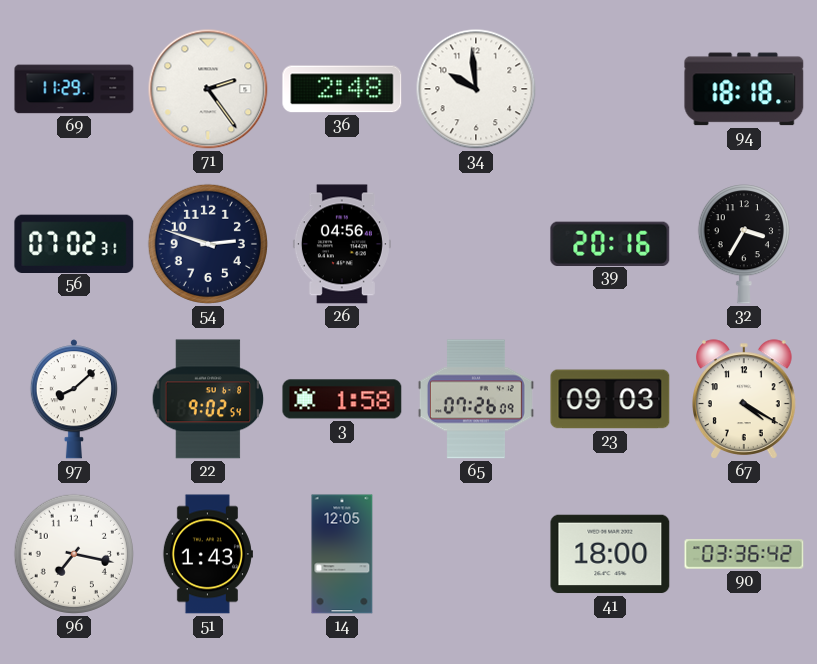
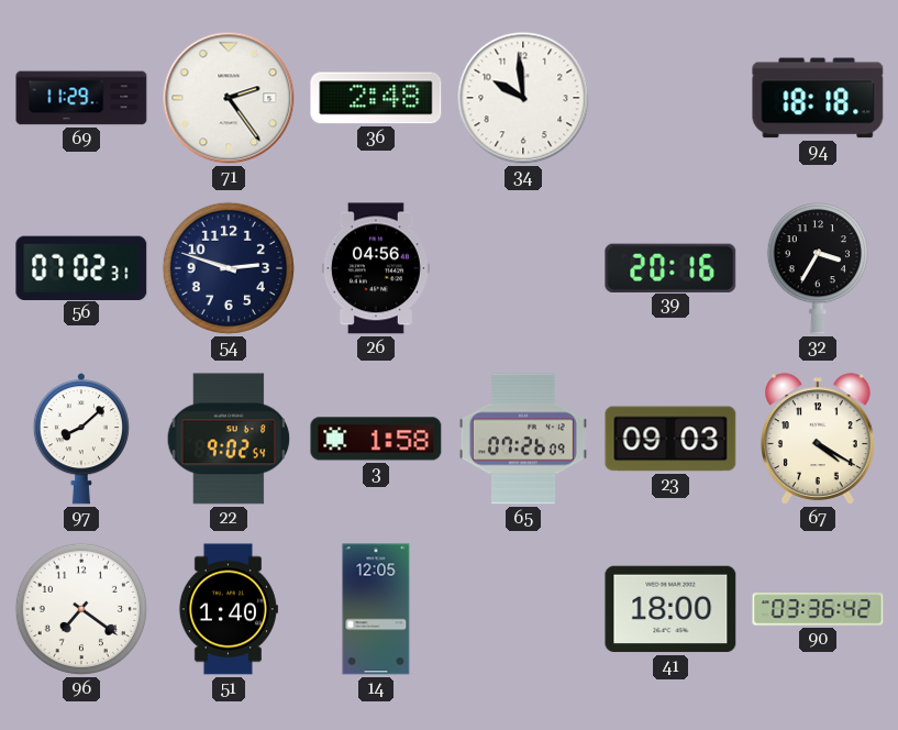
96: 7:17 -> 7:21
51: 1:43 -> 1:40
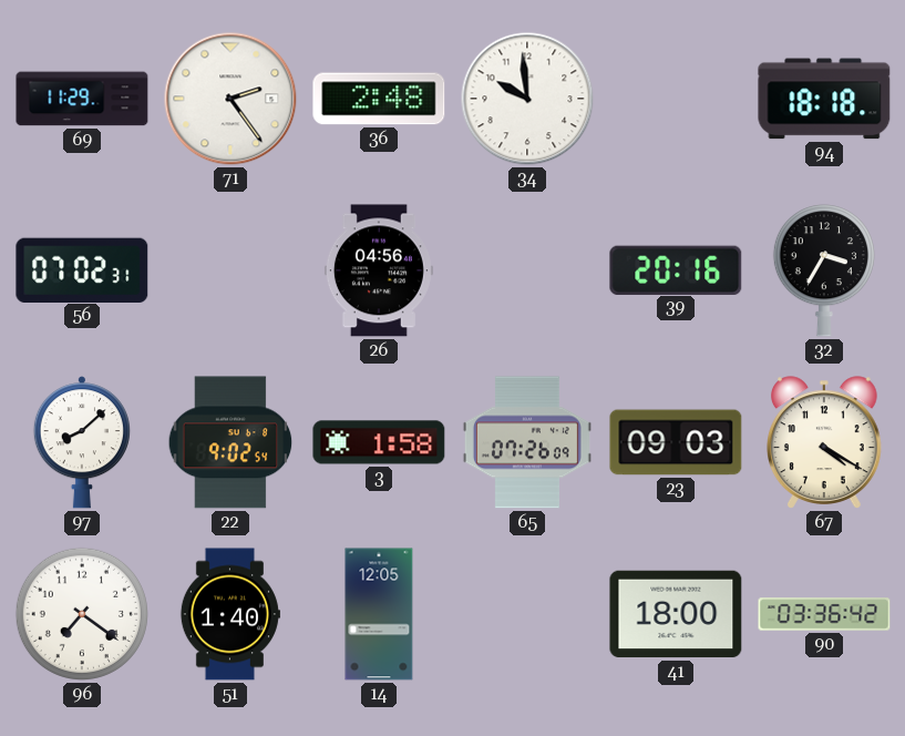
54: 2:48 -> none
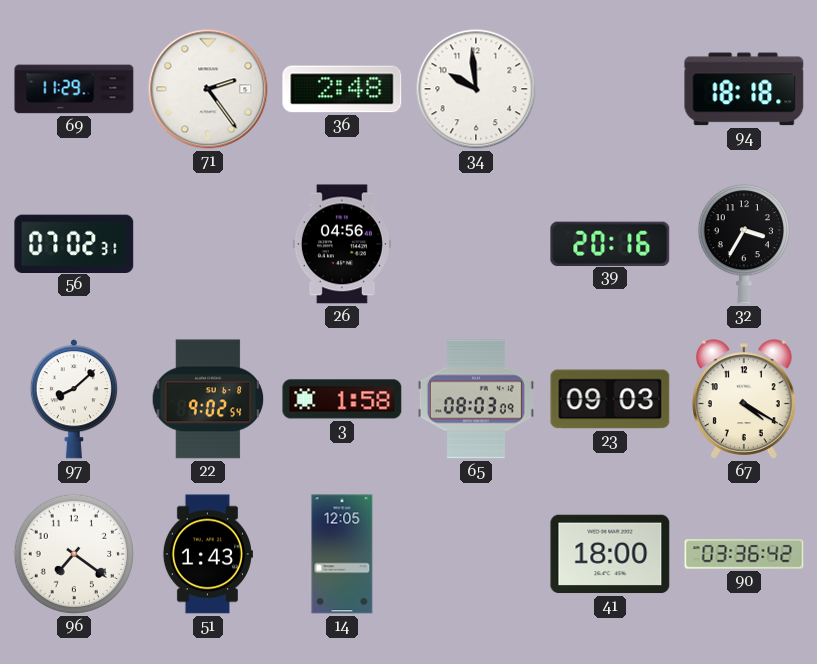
65: 07:26 -> 08:03
51: 1:40 -> 1:43
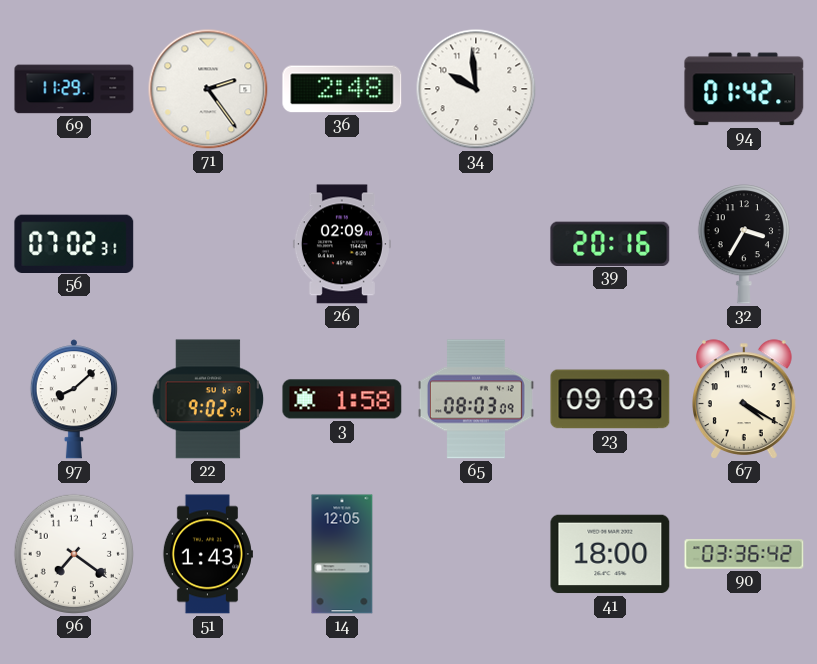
94: 18:18 -> 01:42
26: 04:56 -> 02:09
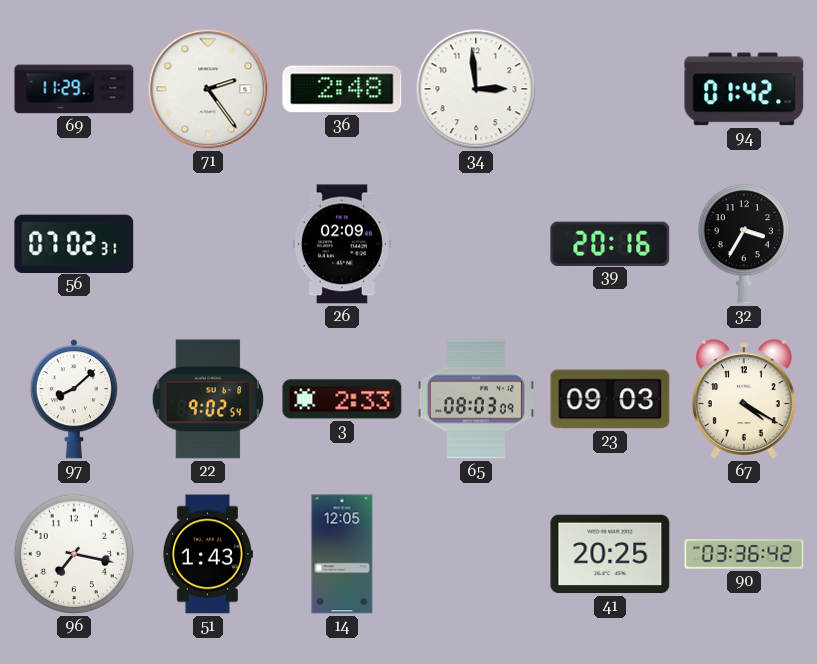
34: 9:59 -> 2:59
3: 1:58 -> 2:33
96: 7:21 -> 7:17
41: 18:00 -> 20:25
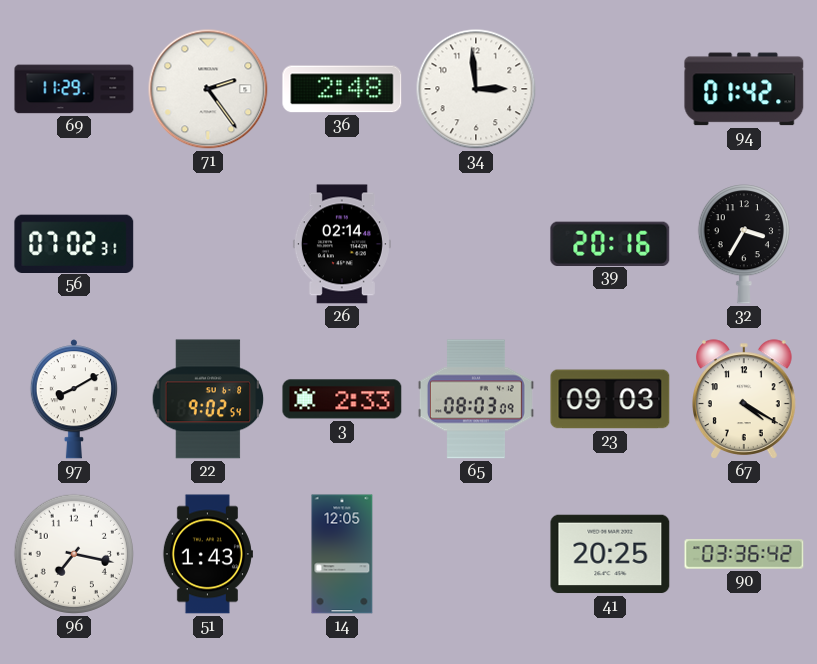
26: 02:09 -> 02:14
97: 8:08 -> 8:10
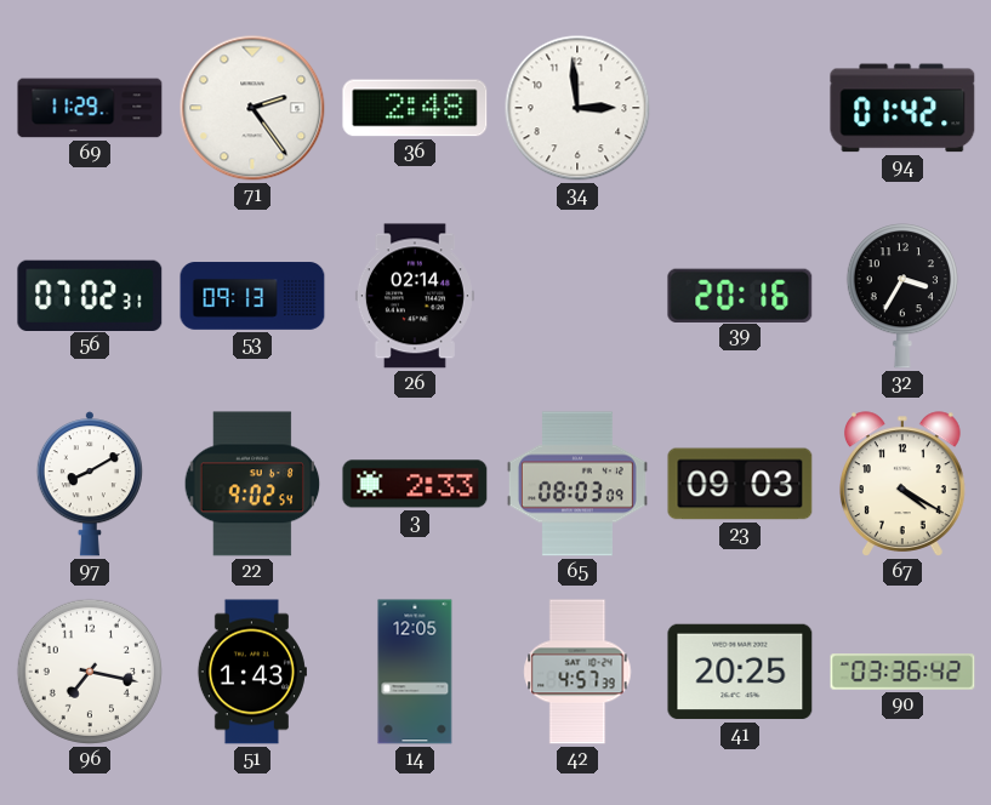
53: none -> 09:13
42: none -> 4:57
